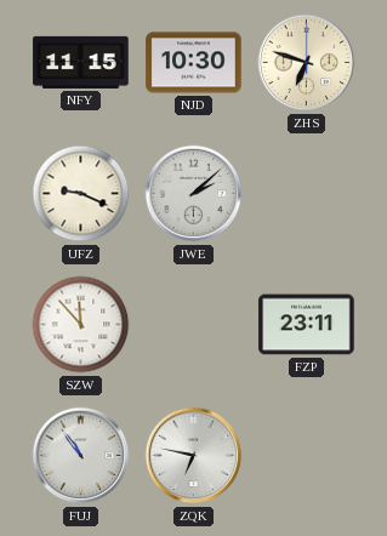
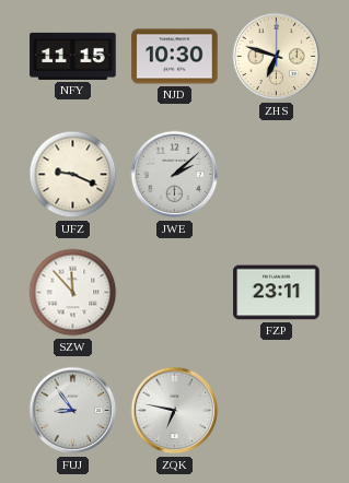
FUJ: 10:54 -> 8:54
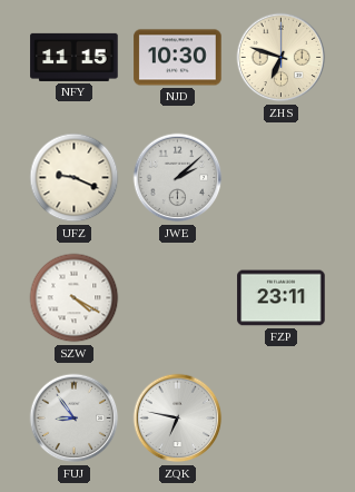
SZW: 11:53 -> 4:20
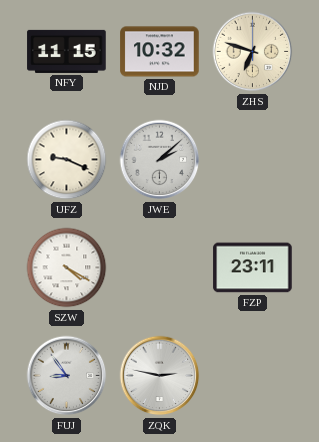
NJD: 10:30 -> 10:32
ZQK: 6:47 -> 2:47
